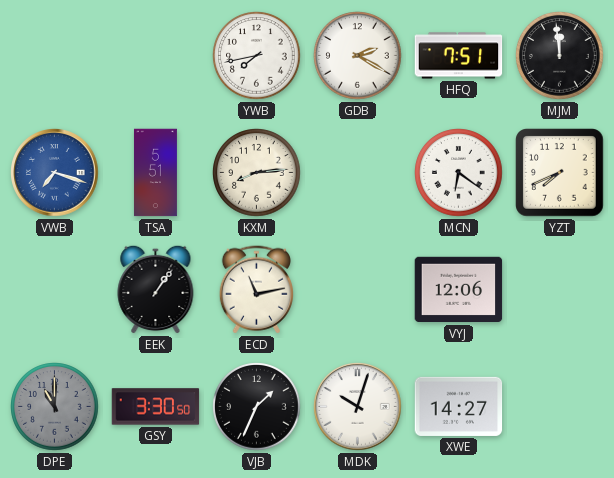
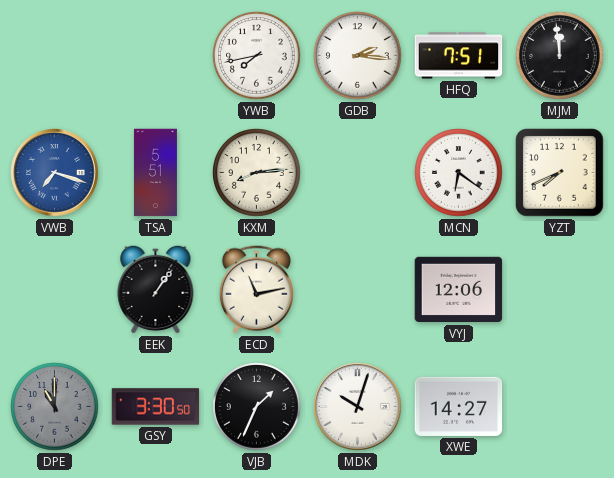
GDB: 2:20 -> 2:16
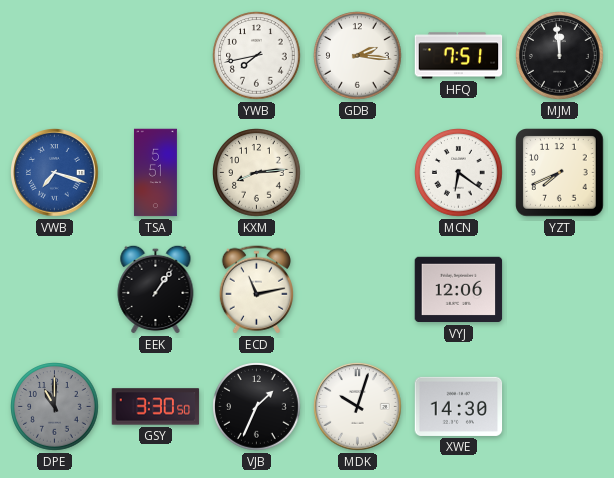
XWE: 14:27 -> 14:30
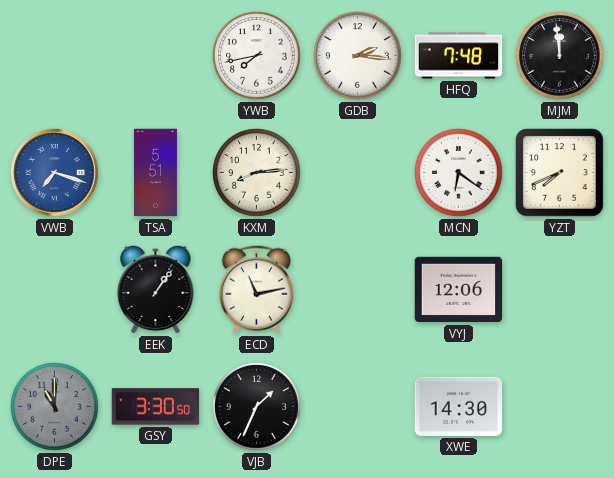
HFQ: 7:51 -> 7:48
MDK: 10:03 -> none
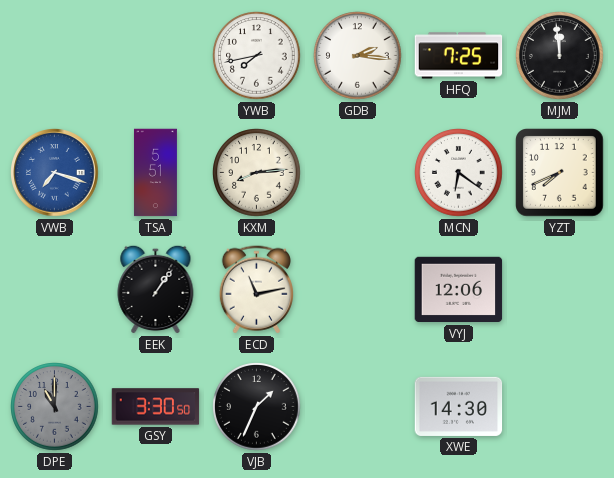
HFQ: 7:48 -> 7:25
